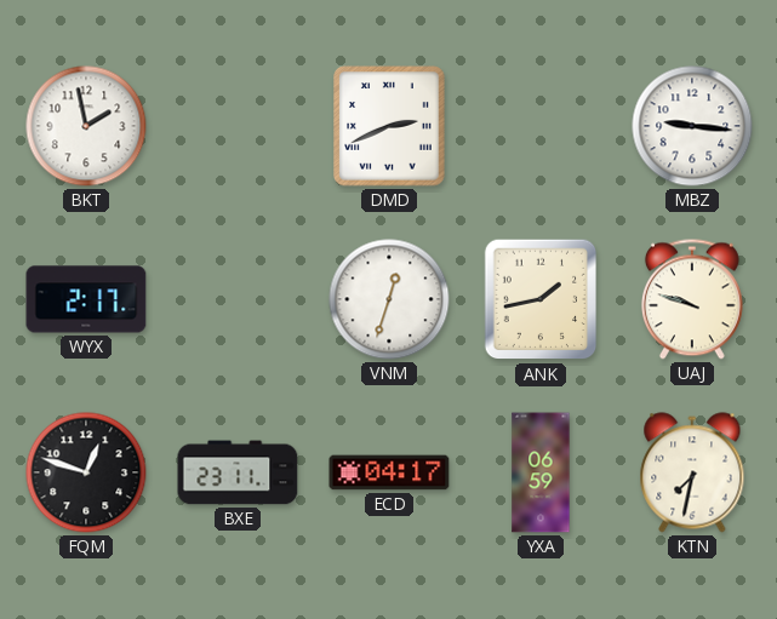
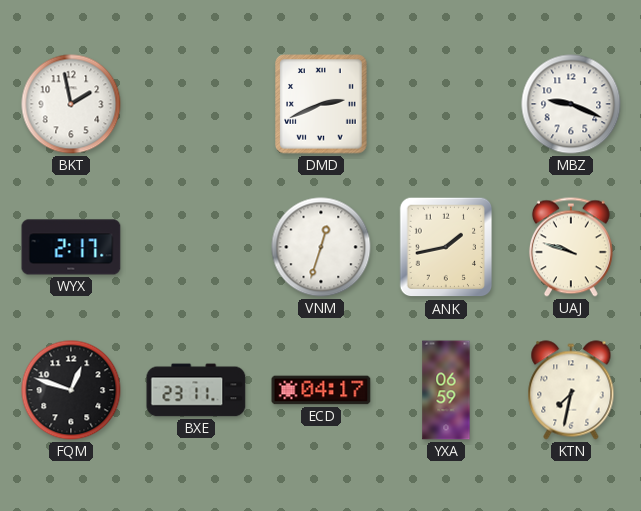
MBZ: 9:16 -> 9:19
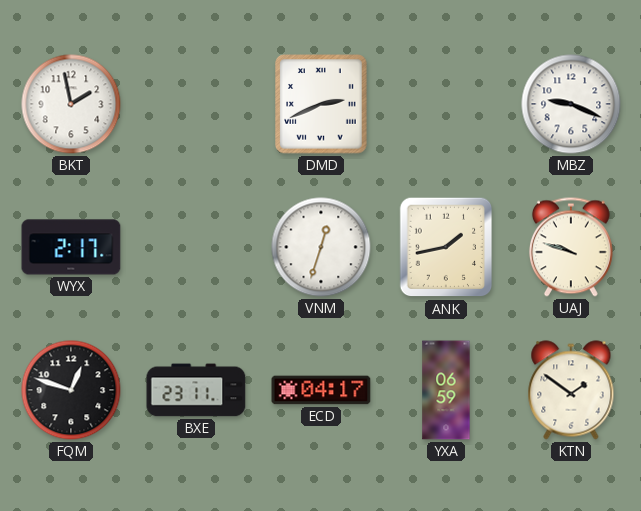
KTN: 7:32 -> 1:51
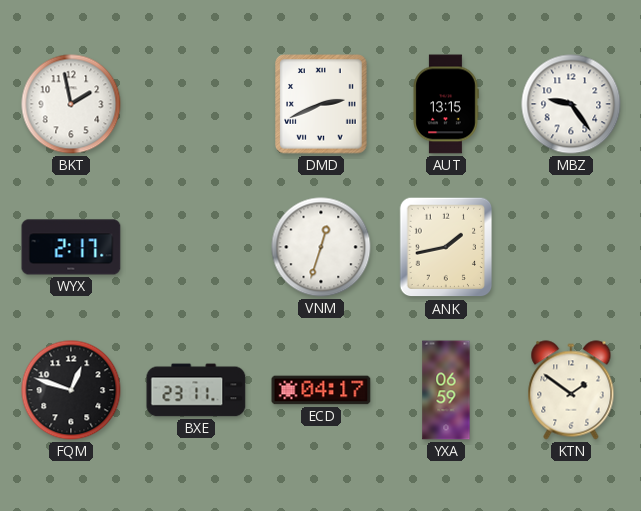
AUT: none -> 13:15
MBZ: 9:19 -> 9:24
UAJ: 9:48 -> none
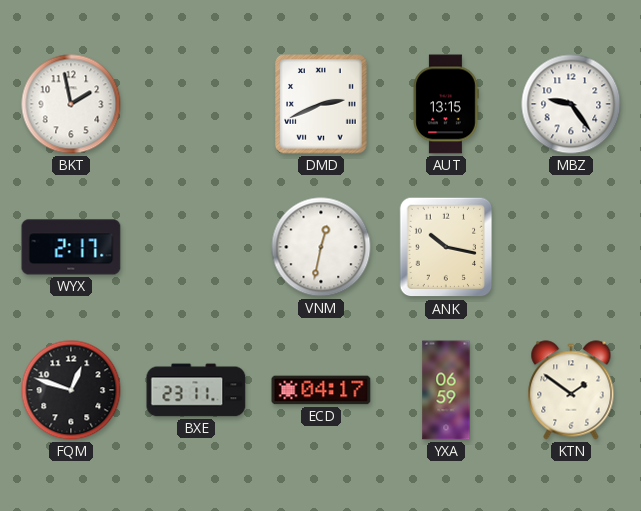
VNM: 12:33 -> 12:32
ANK: 1:43 -> 10:17
